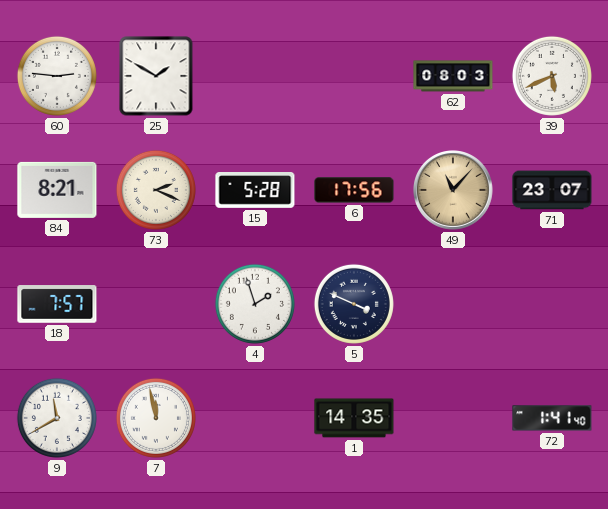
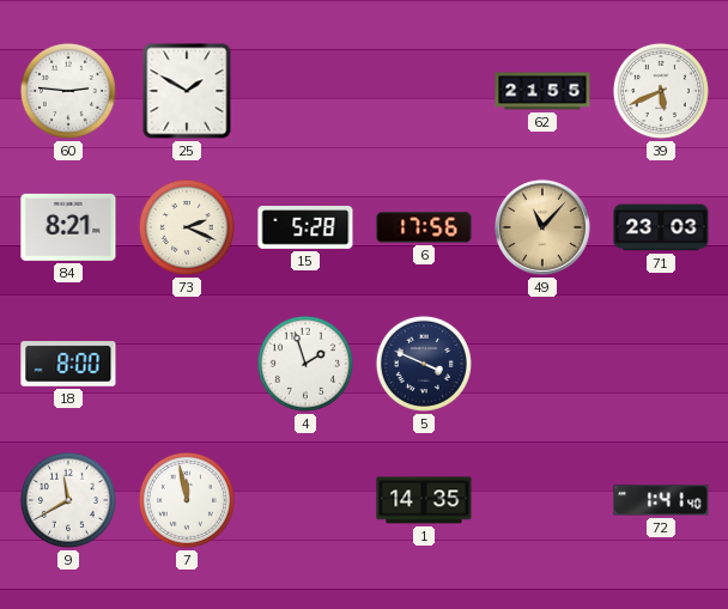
62: 08:03 -> 21:55
71: 23:07 -> 23:03
18: 7:57 -> 8:00
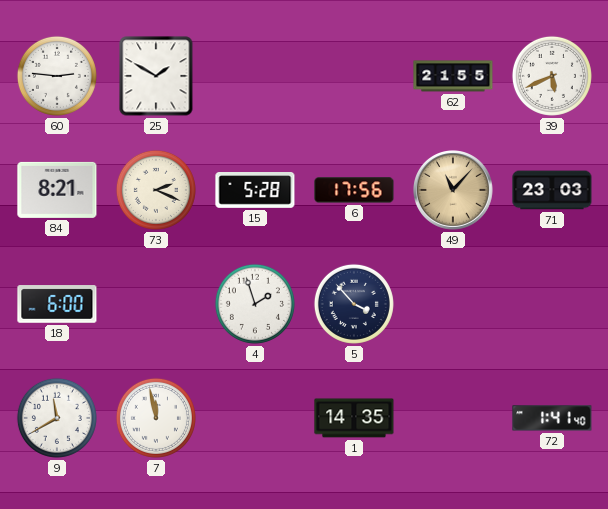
18: 8:00 -> 6:00
5: 3:49 -> 3:53
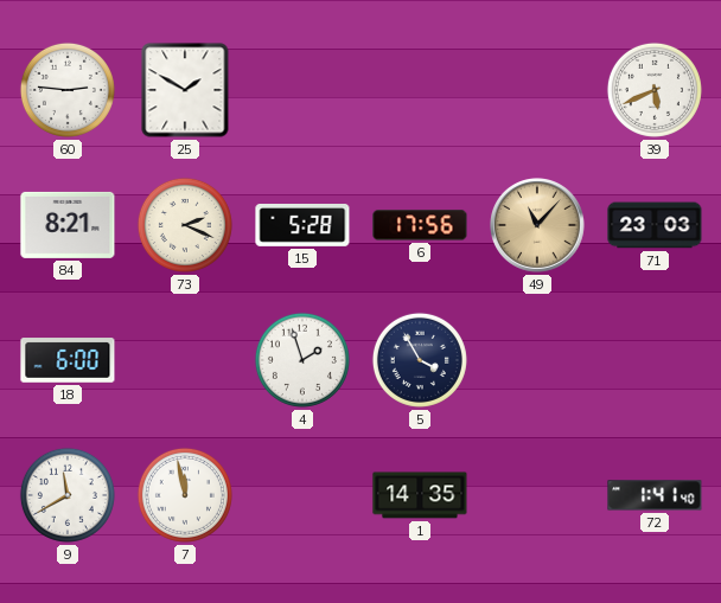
62: 21:55 -> none
5: 3:53 -> 3:55
